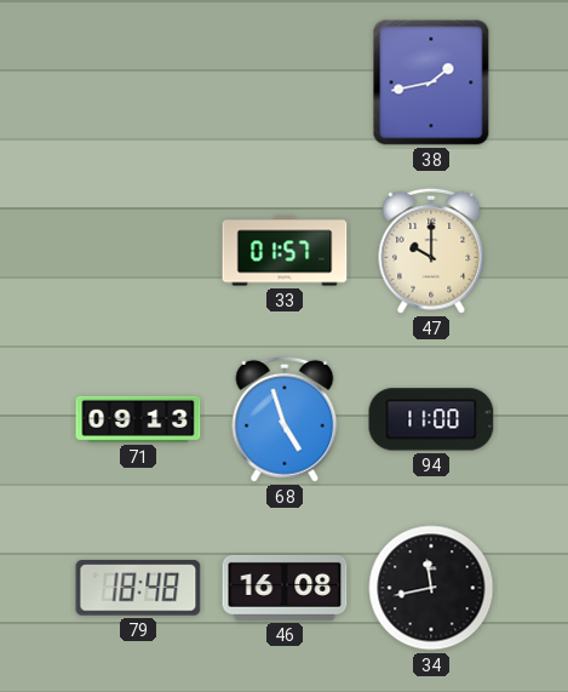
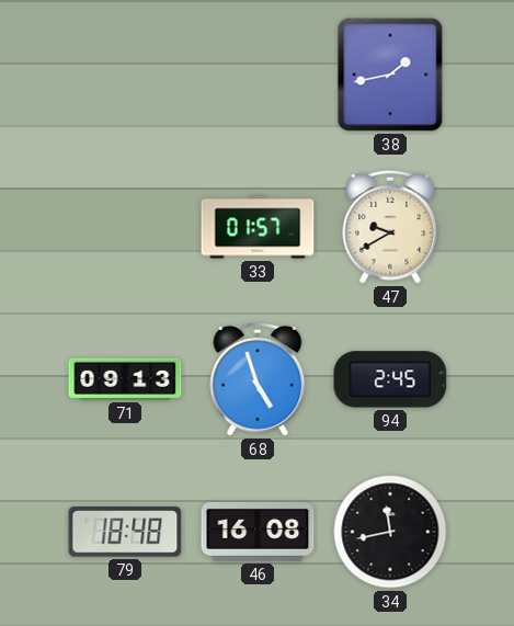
47: 10:00 -> 9:40
94: 11:00 -> 2:45
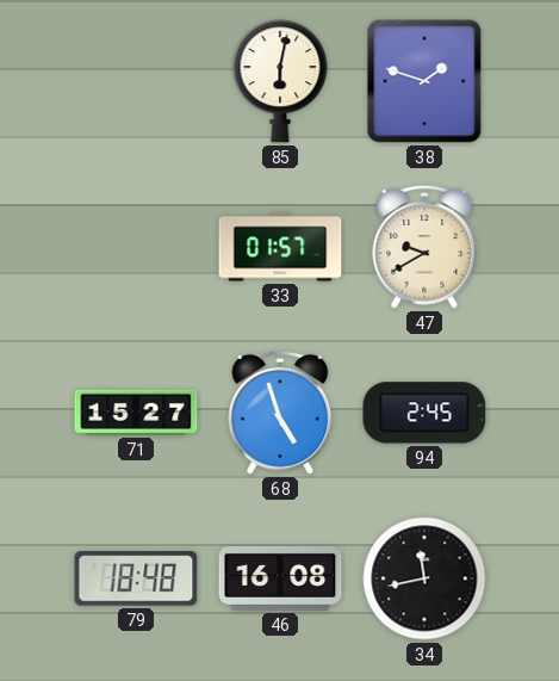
85: none -> 6:02
38: 1:43 -> 1:48
71: 09:13 -> 15:27
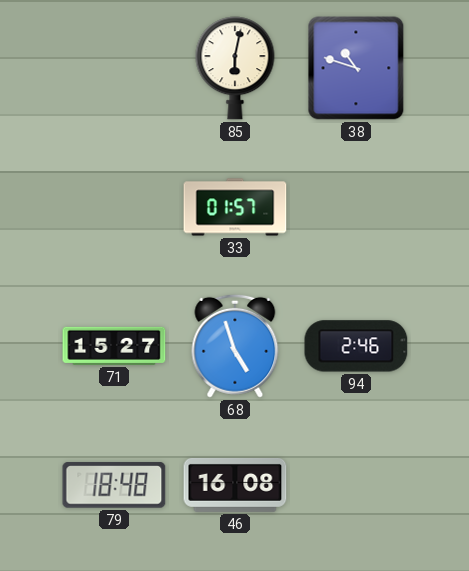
38: 1:48 -> 10:48
47: 9:40 -> none
94: 2:45 -> 2:46
34: 11:43 -> none
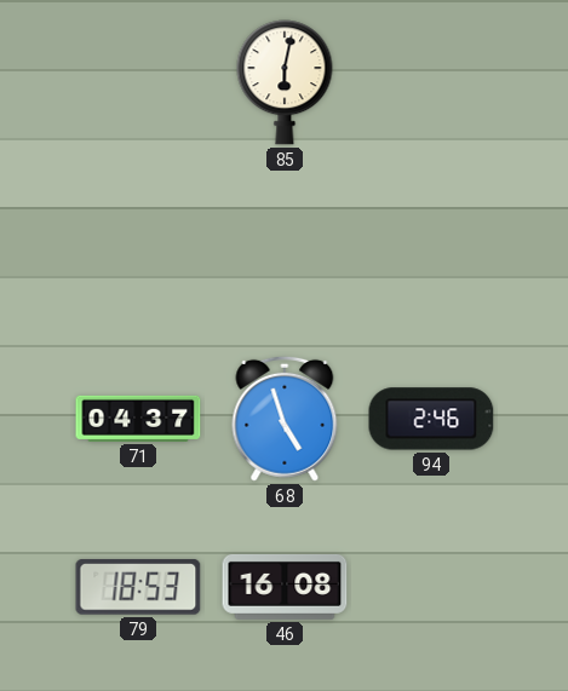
38: 10:48 -> none
33: 01:57 -> none
71: 15:27 -> 04:37
79: 18:48 -> 18:53
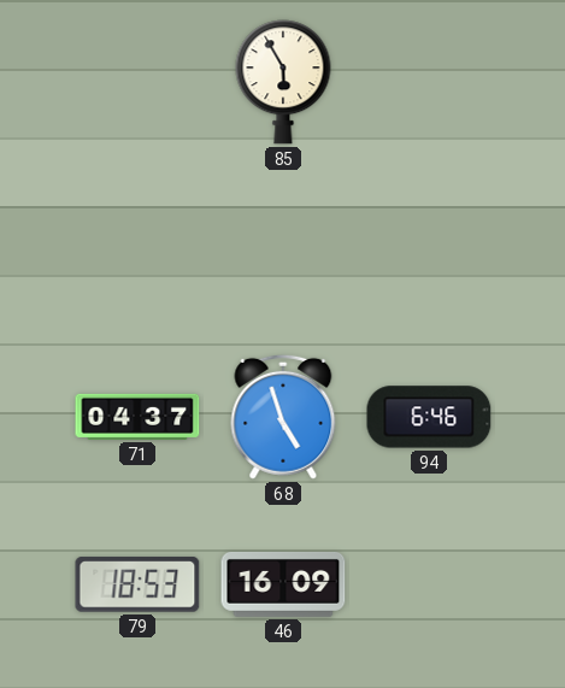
85: 6:02 -> 5:55
94: 2:46 -> 6:46
46: 16:08 -> 16:09
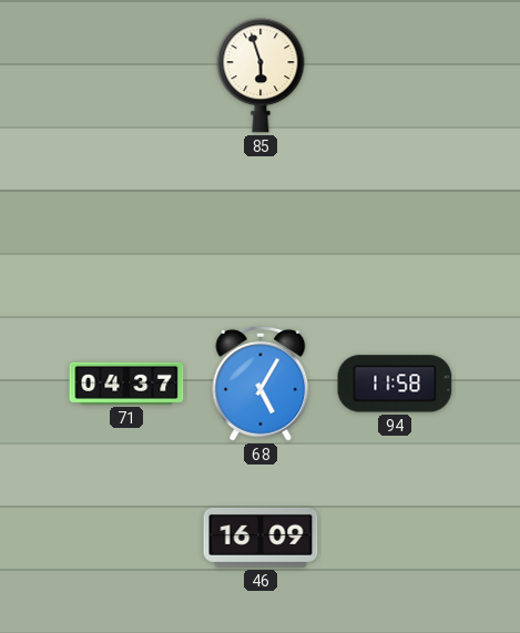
85: 5:55 -> 5:57
68: 4:57 -> 5:05
94: 6:46 -> 11:58
79: 18:53 -> none
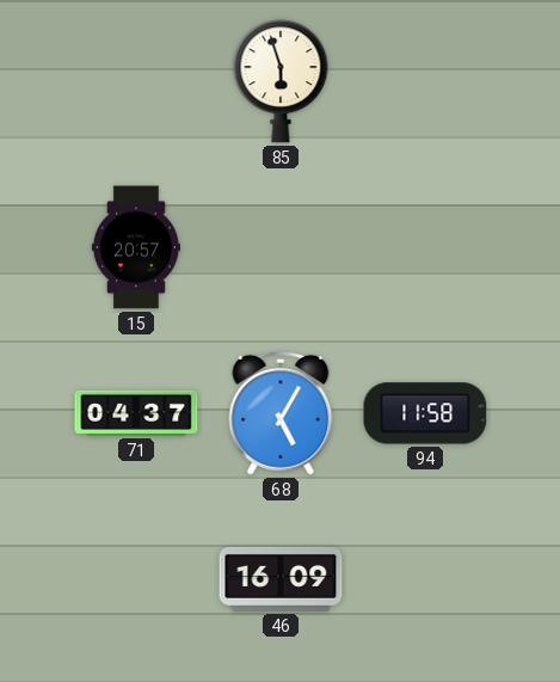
15: none -> 20:57
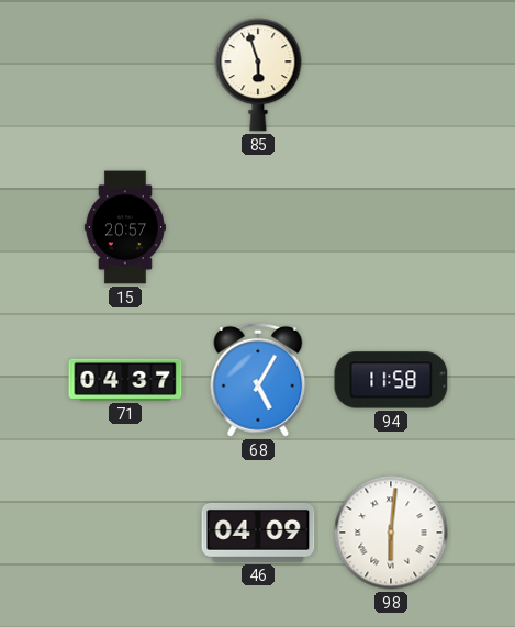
46: 16:09 -> 04:09
98: none -> 6:01
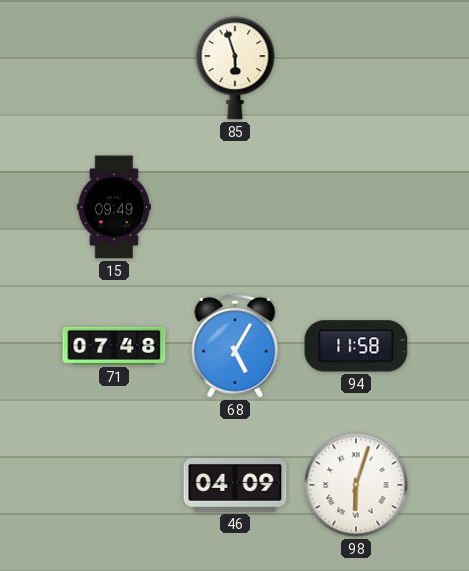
15: 20:57 -> 09:49
71: 04:37 -> 07:48
98: 6:01 -> 6:03
